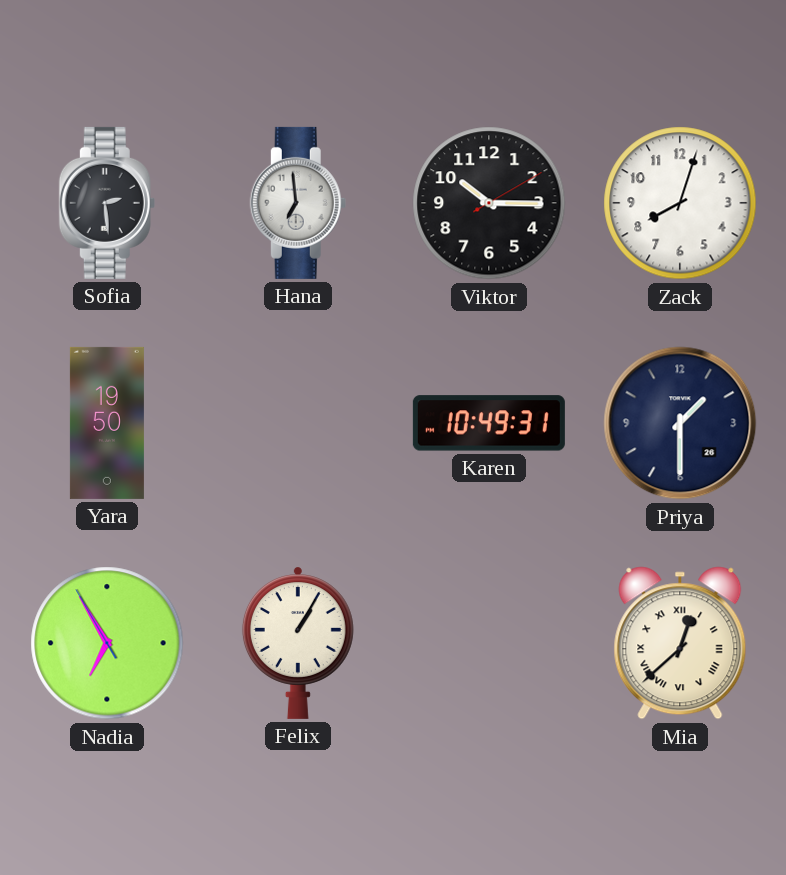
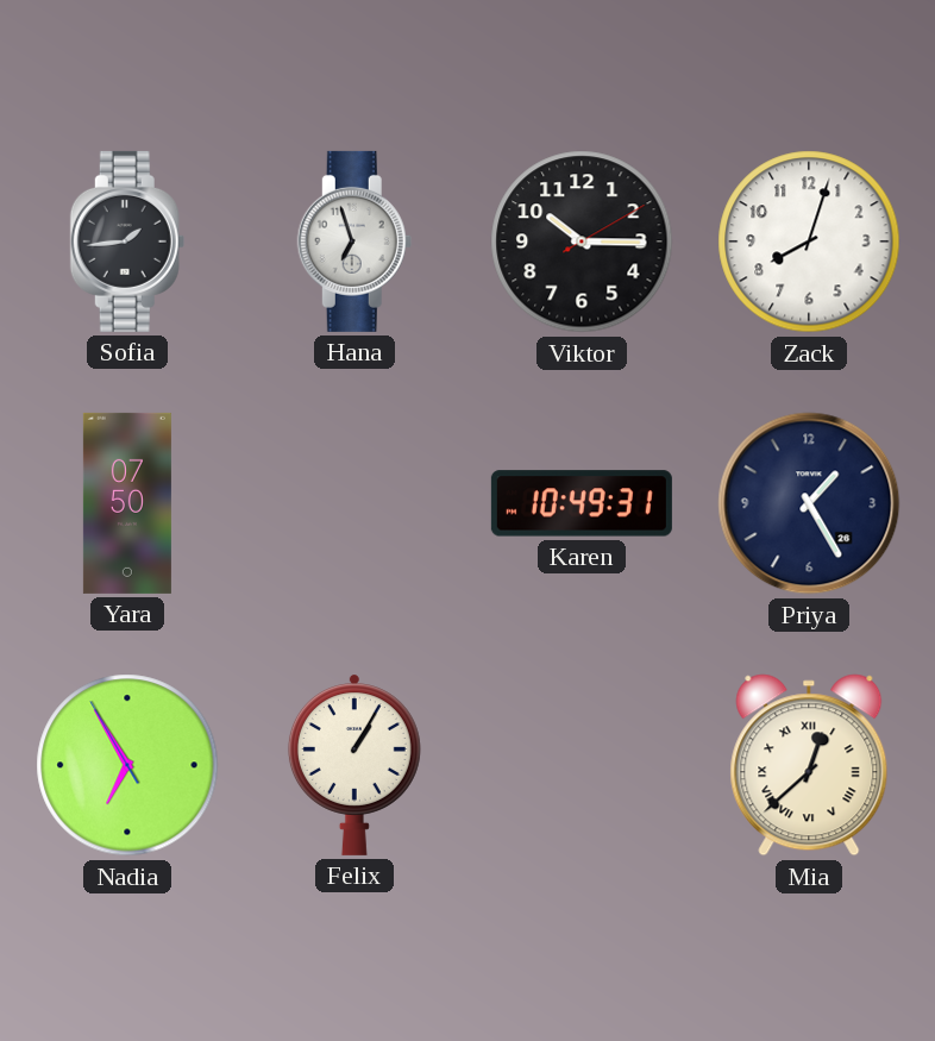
Sofia: 2:29 -> 1:44
Hana: 6:59 -> 6:57
Yara: 19:50 -> 07:50
Priya: 1:30 -> 1:25
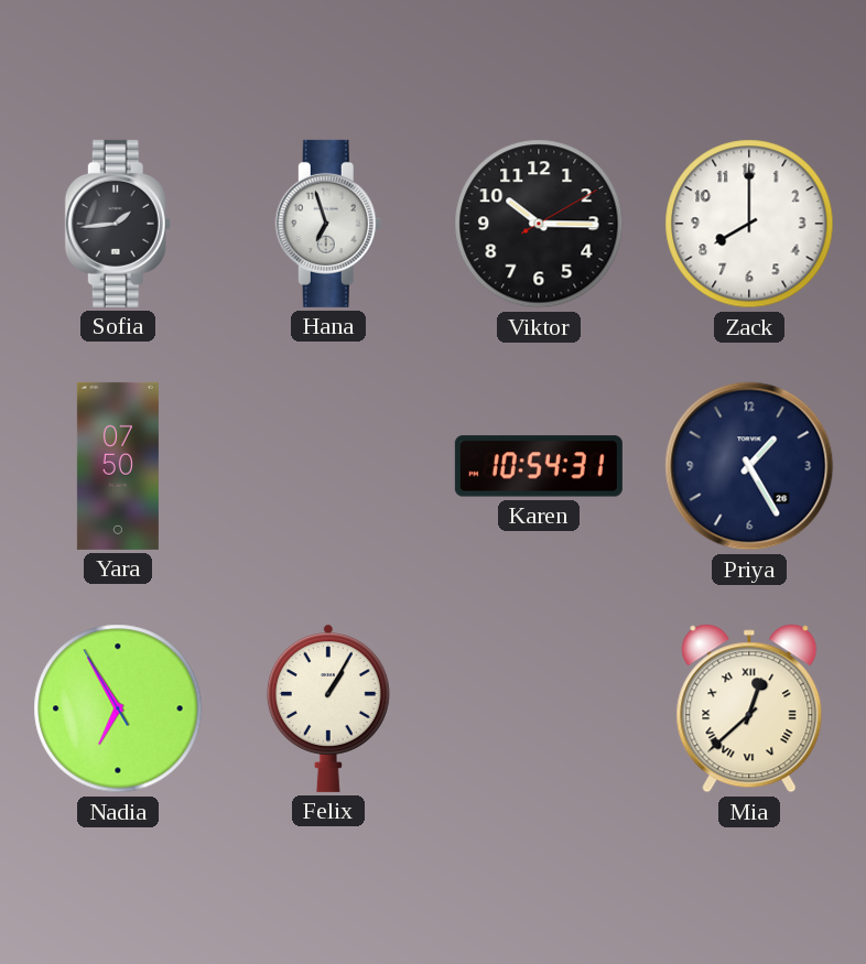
Zack: 8:03 -> 8:00
Karen: 10:49 -> 10:54
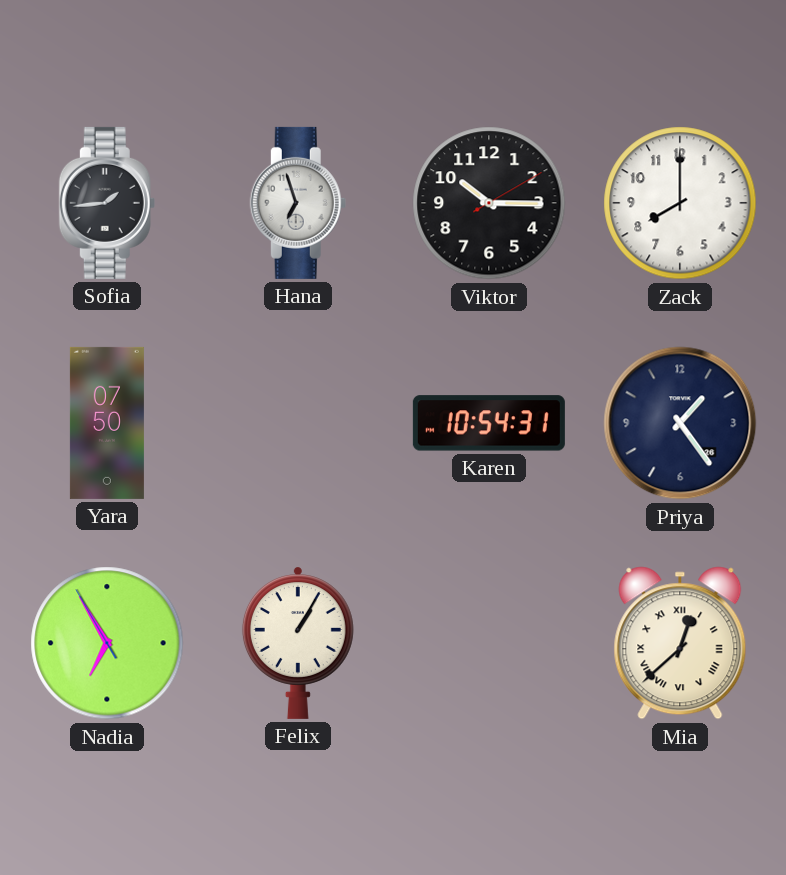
Priya: 1:25 -> 1:24
